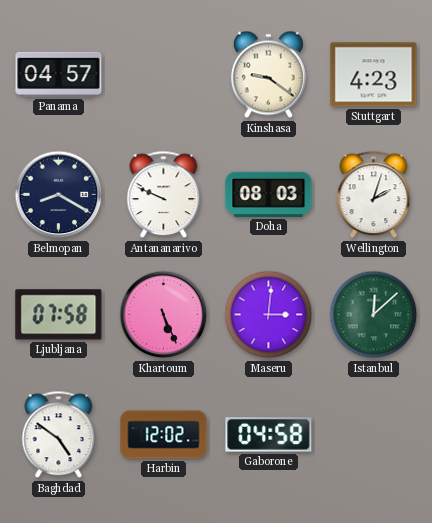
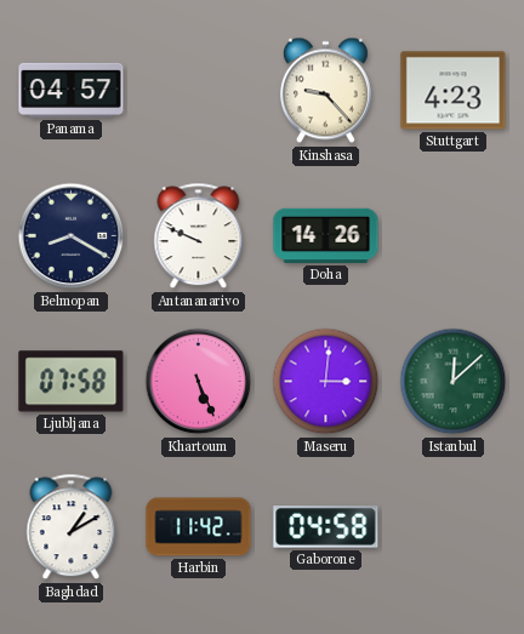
Kinshasa: 9:21 -> 9:23
Doha: 08:03 -> 14:26
Wellington: 2:03 -> none
Baghdad: 4:51 -> 1:10
Harbin: 12:02 -> 11:42
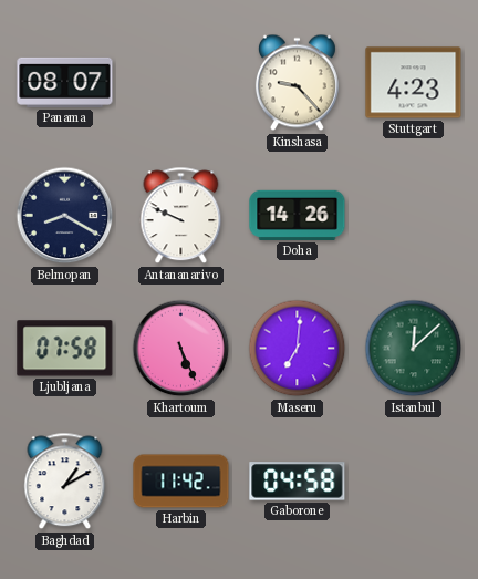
Panama: 04:57 -> 08:07
Maseru: 3:01 -> 7:01
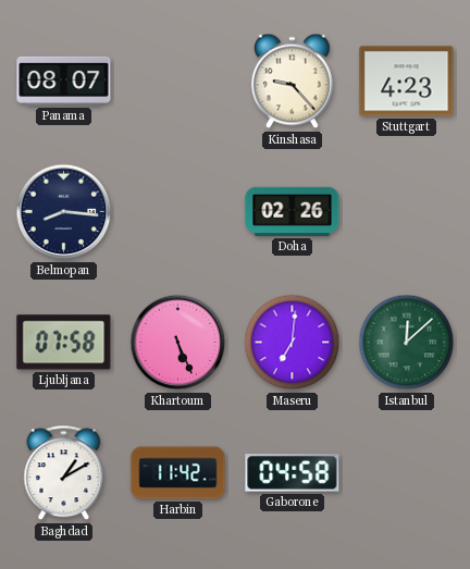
Belmopan: 8:20 -> 8:16
Antananarivo: 9:49 -> none
Doha: 14:26 -> 02:26
